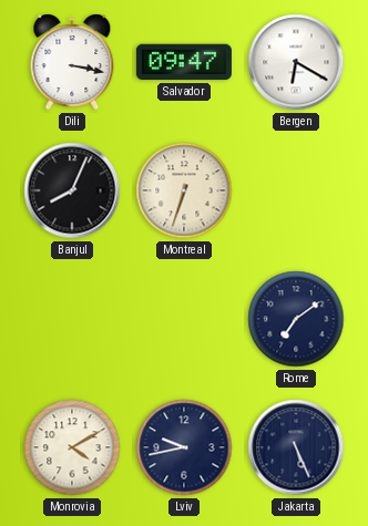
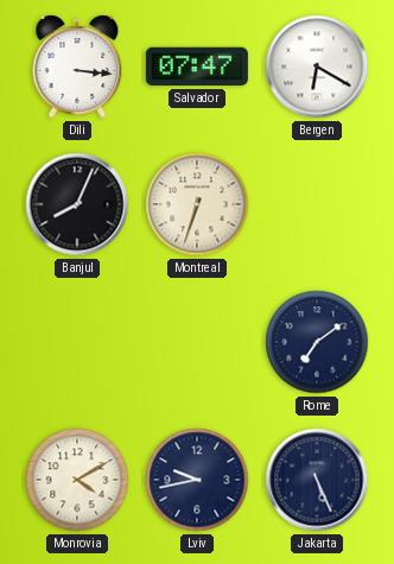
Dili: 3:17 -> 3:16
Salvador: 09:47 -> 07:47
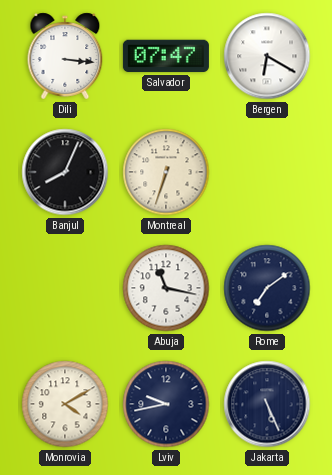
Abuja: none -> 11:17
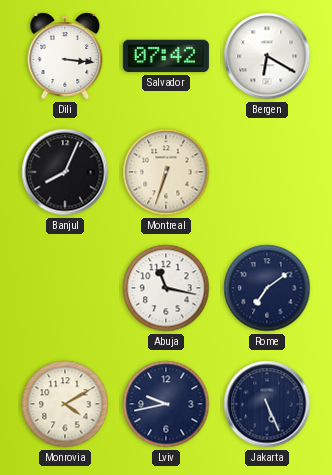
Salvador: 07:47 -> 07:42
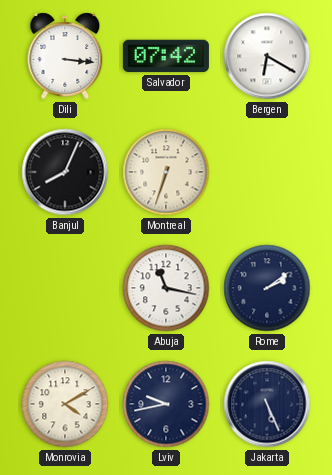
Rome: 7:09 -> 2:09
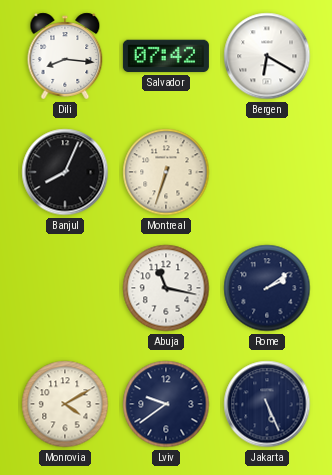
Dili: 3:16 -> 8:16
Lviv: 9:43 -> 9:39
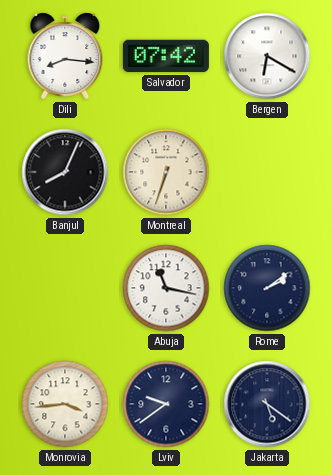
Monrovia: 4:10 -> 3:44
Jakarta: 5:26 -> 5:21
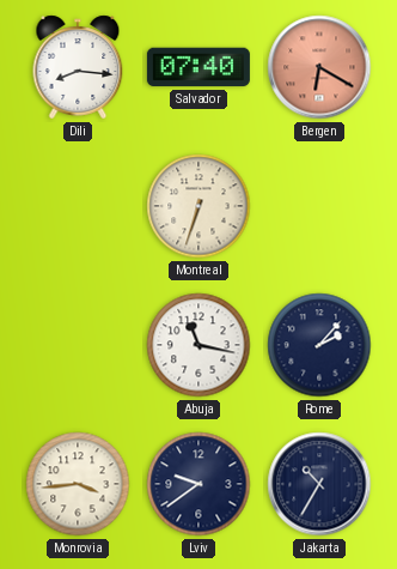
Salvador: 07:42 -> 07:40
Bergen dial: white -> salmon
Banjul: 8:04 -> none
Rome: 2:09 -> 2:07
Jakarta: 5:21 -> 10:35
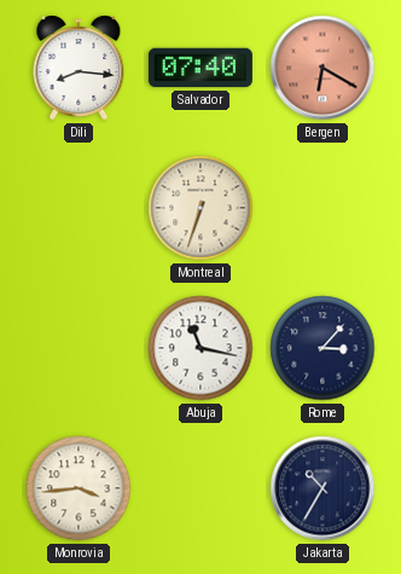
Rome: 2:07 -> 3:07
Lviv: 9:39 -> none
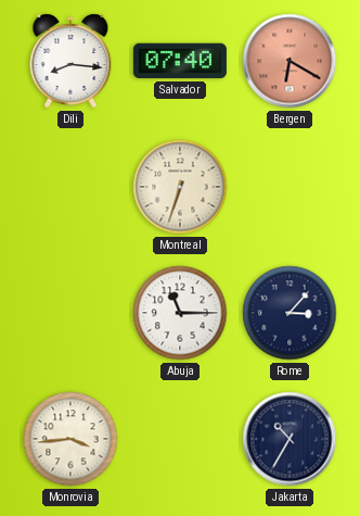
Abuja: 11:17 -> 11:15
